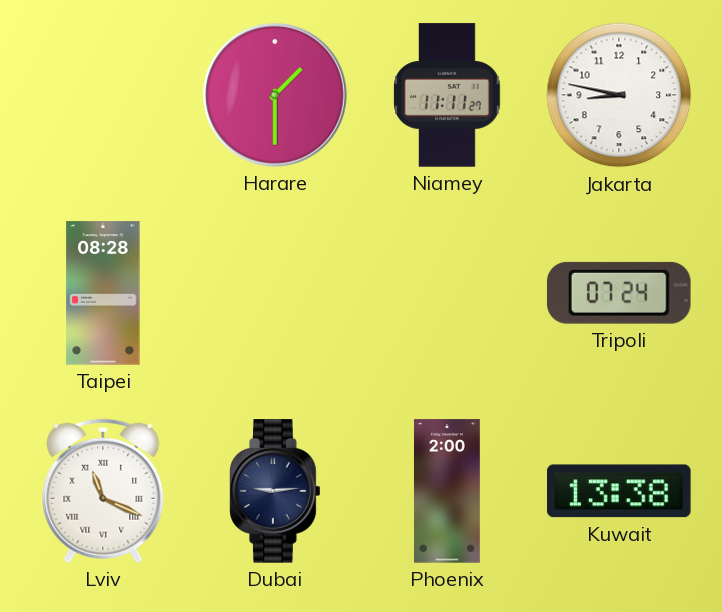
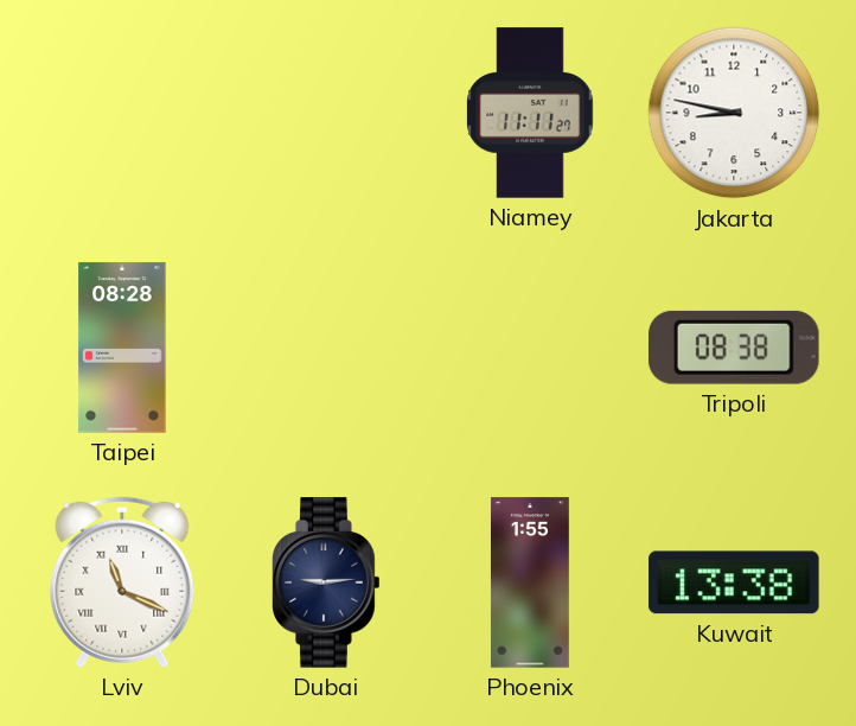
Harare: 1:30 -> none
Tripoli: 07:24 -> 08:38
Phoenix: 2:00 -> 1:55
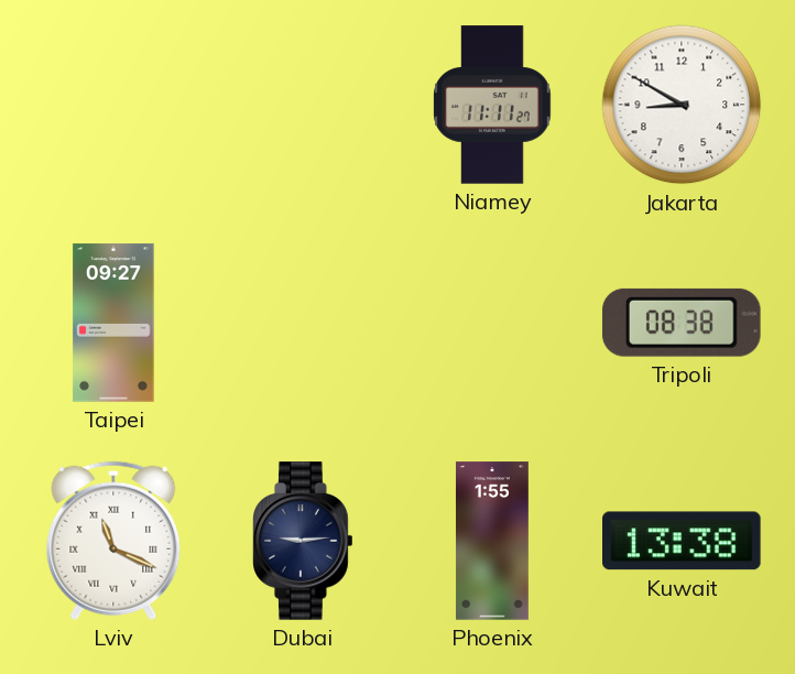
Jakarta: 8:47 -> 8:50
Taipei: 08:28 -> 09:27
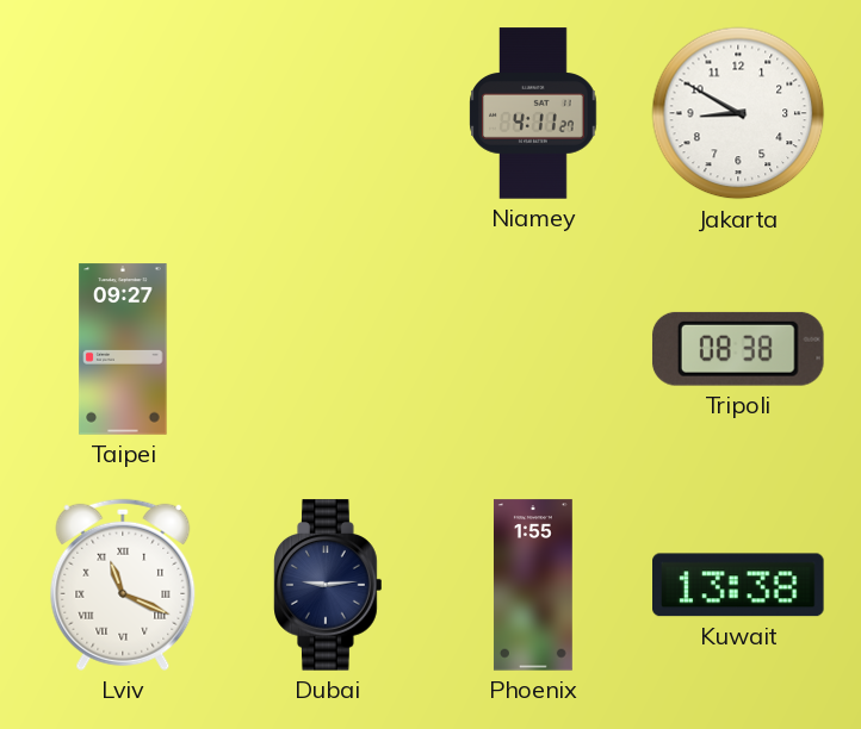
Niamey: 11:11 -> 4:11
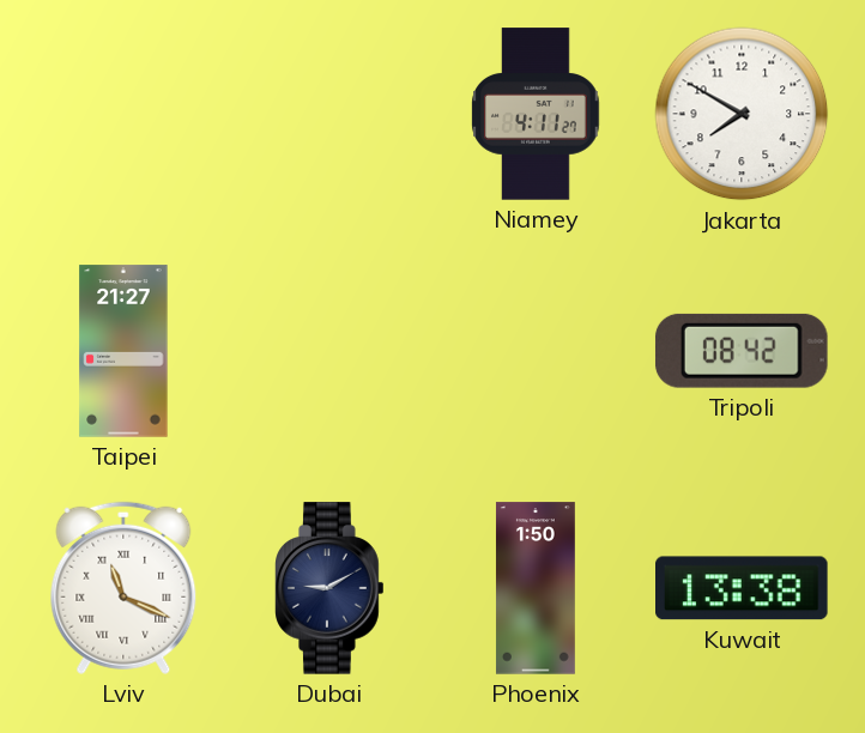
Jakarta: 8:50 -> 7:50
Taipei: 09:27 -> 21:27
Tripoli: 08:38 -> 08:42
Dubai: 9:14 -> 9:10
Phoenix: 1:55 -> 1:50
